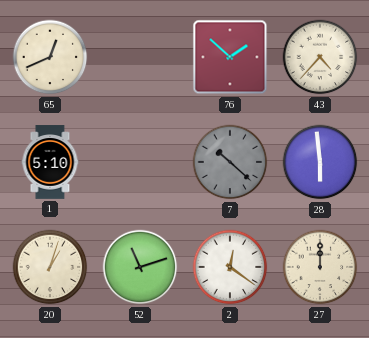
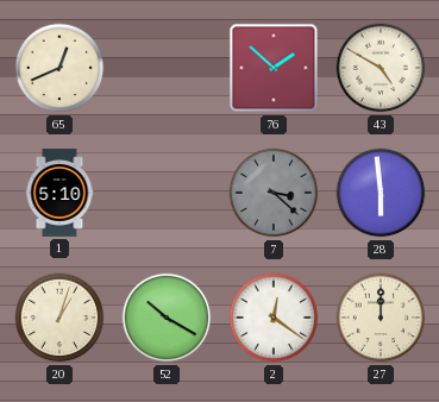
43: 4:37 -> 4:50
7: 10:22 -> 3:22
52: 11:12 -> 10:20
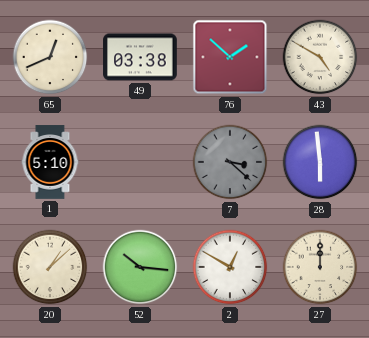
49: none -> 03:38
20: 1:03 -> 1:08
52: 10:20 -> 10:16
2: 12:21 -> 12:50
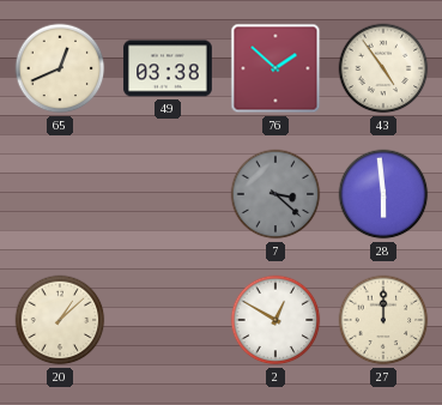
43: 4:50 -> 4:54
1: 5:10 -> none
52: 10:16 -> none
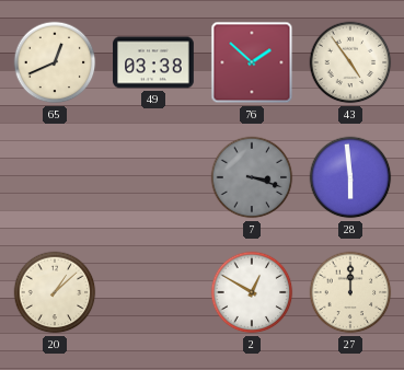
7: 3:22 -> 3:18
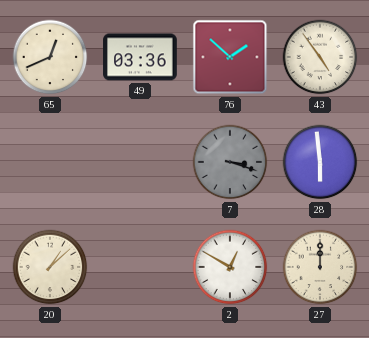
49: 03:38 -> 03:36
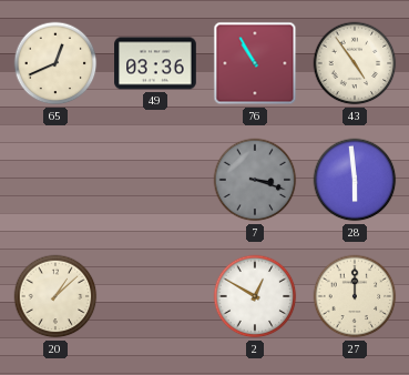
76: 1:52 -> 10:55
